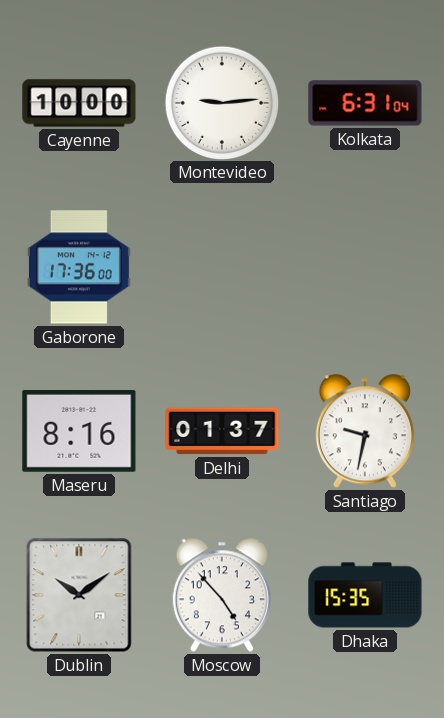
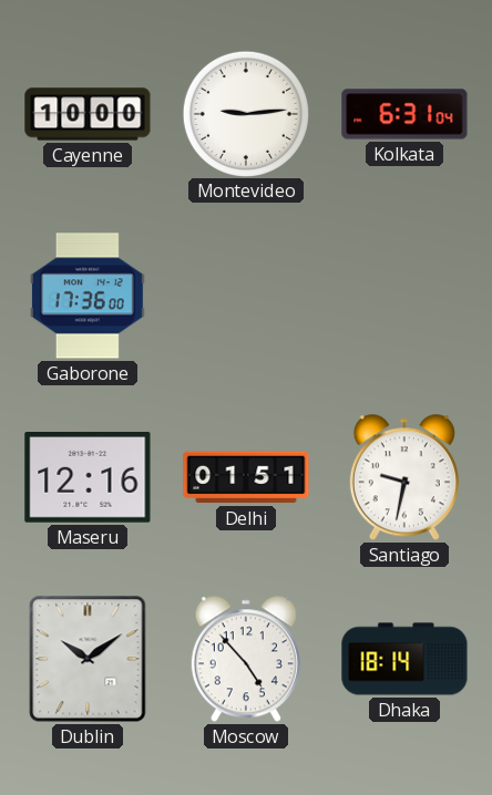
Maseru: 8:16 -> 12:16
Delhi: 01:37 -> 01:51
Dhaka: 15:35 -> 18:14
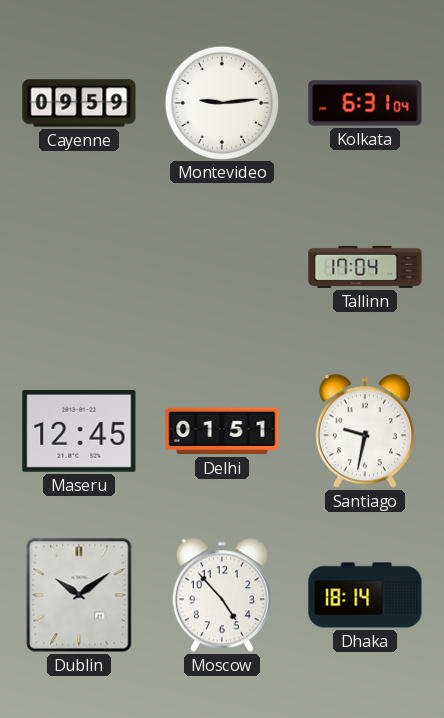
Cayenne: 10:00 -> 09:59
Gaborone: 17:36 -> none
Tallinn: none -> 17:04
Maseru: 12:16 -> 12:45
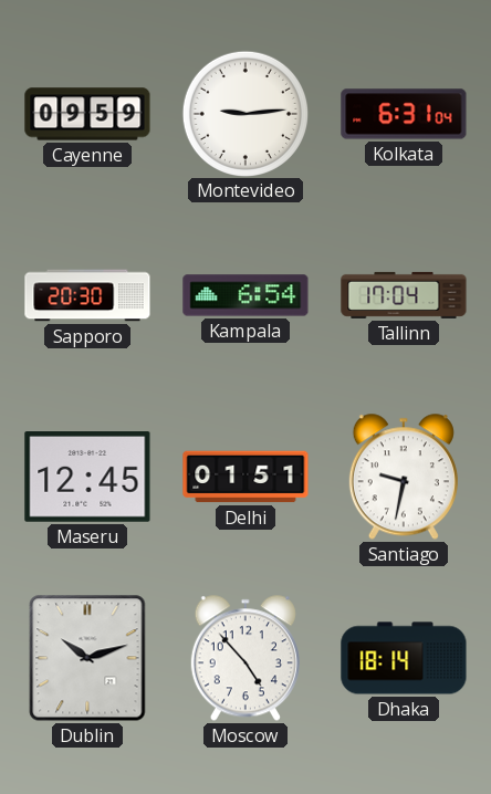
Sapporo: none -> 20:30
Kampala: none -> 6:54
Dublin: 10:09 -> 10:12
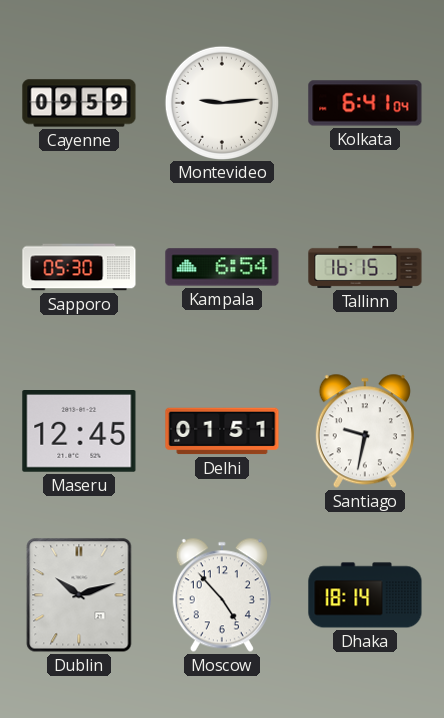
Kolkata: 6:31 -> 6:41
Sapporo: 20:30 -> 05:30
Tallinn: 17:04 -> 16:15
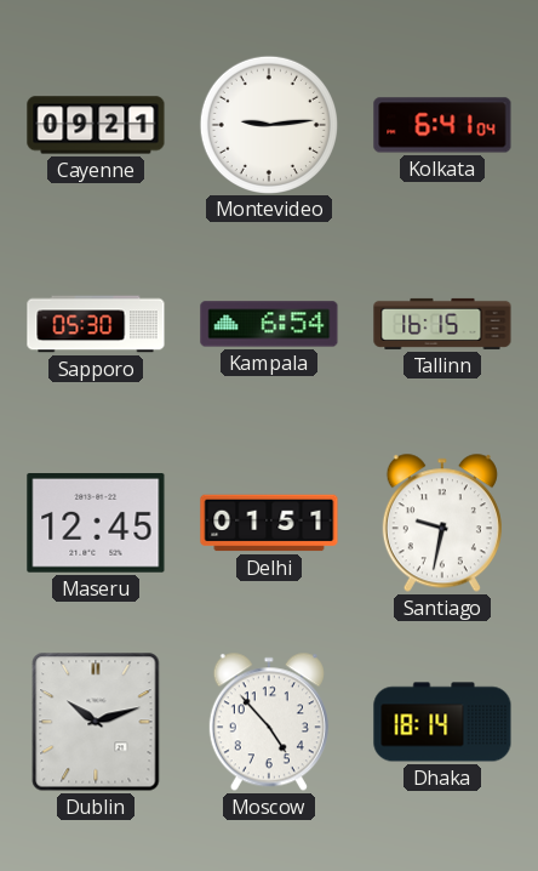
Cayenne: 09:59 -> 09:21
